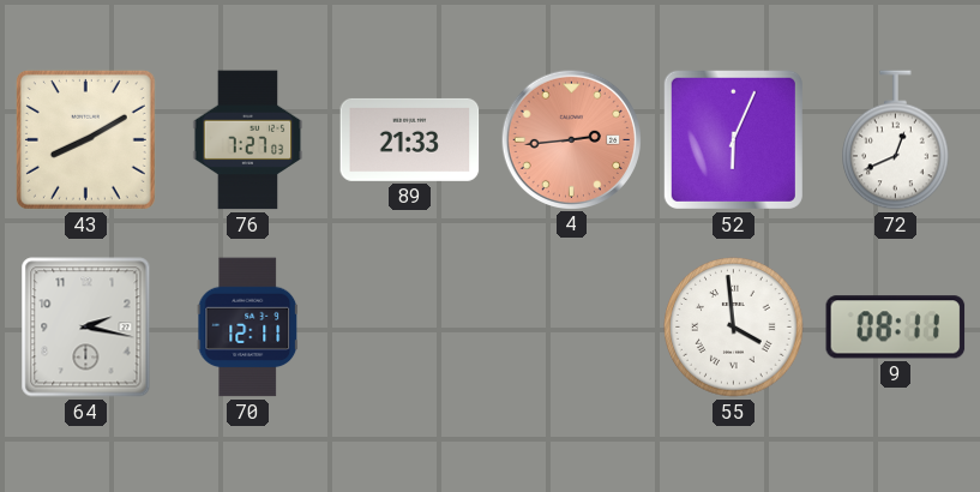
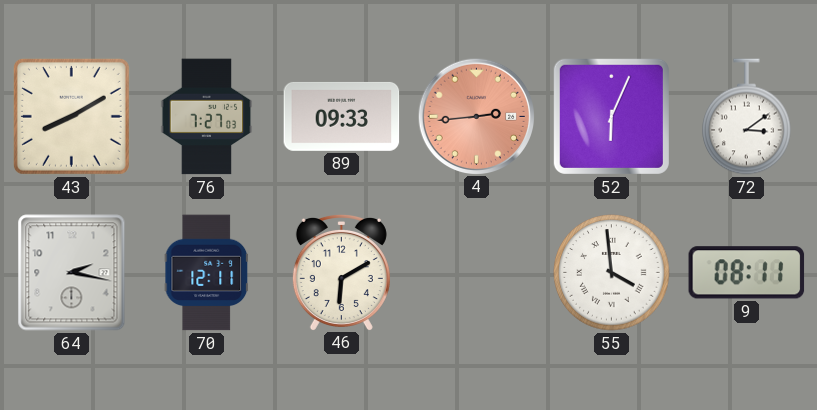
89: 21:33 -> 09:33
72: 12:41 -> 3:09
46: none -> 6:10
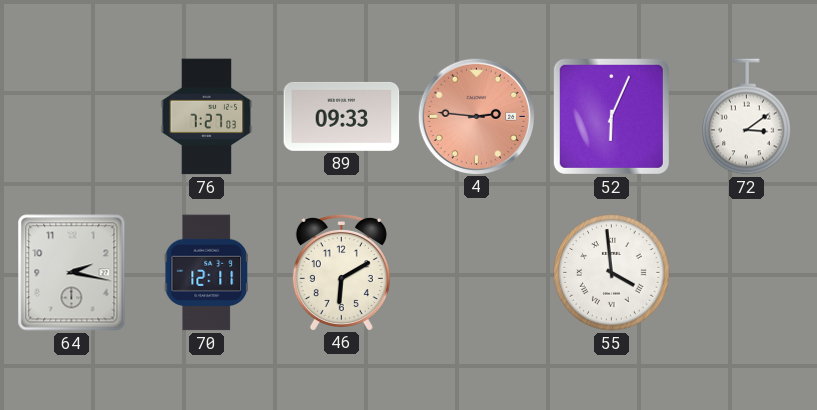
43: 8:10 -> none
4: 2:44 -> 2:46
9: 08:11 -> none
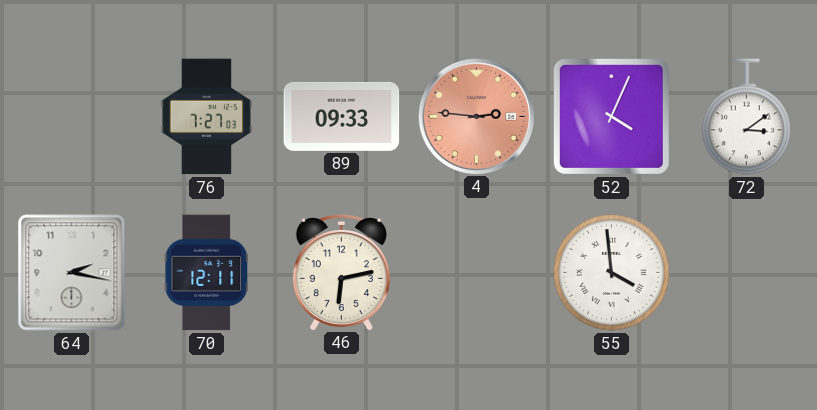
52: 6:04 -> 4:04
46: 6:10 -> 6:13
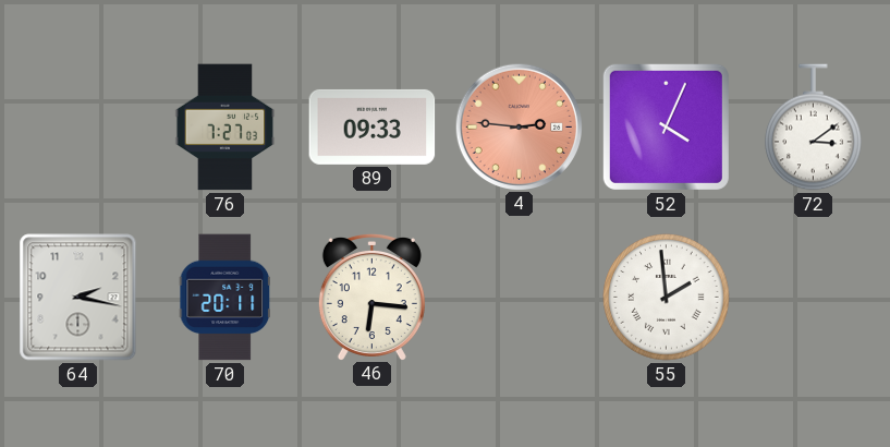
70: 12:11 -> 20:11
46: 6:13 -> 6:16
55: 3:59 -> 1:59
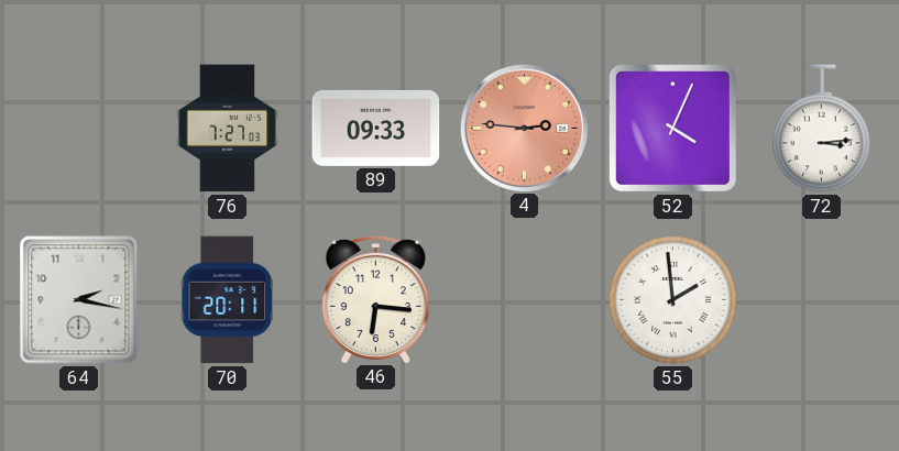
72: 3:09 -> 3:14
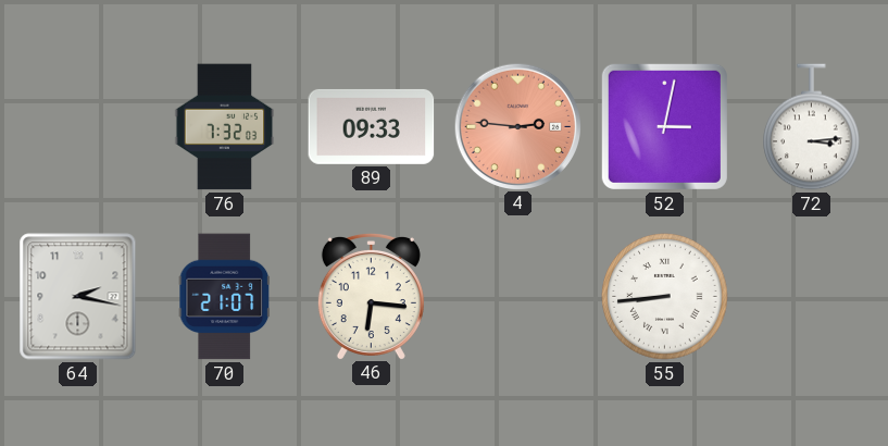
76: 7:27 -> 7:32
52: 4:04 -> 3:02
70: 20:11 -> 21:07
55: 1:59 -> 8:44
